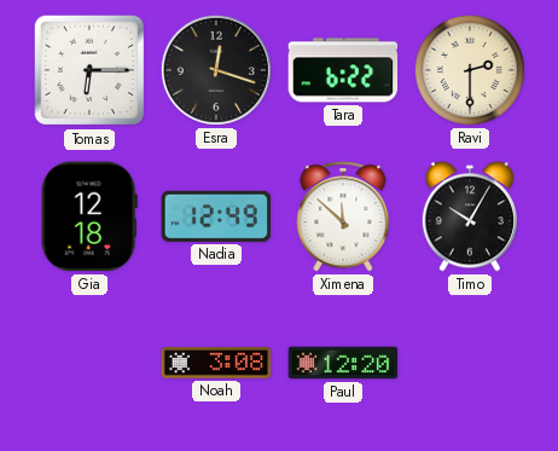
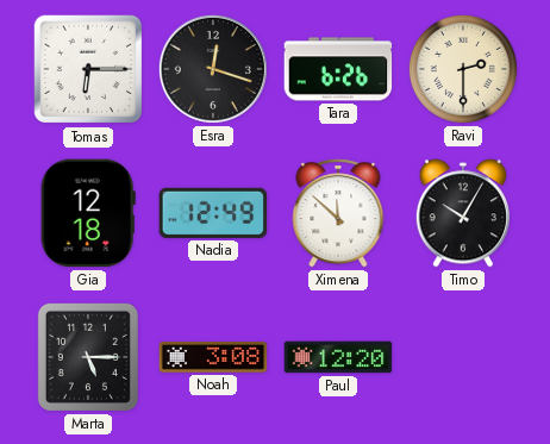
Tara: 6:22 -> 6:26
Marta: none -> 5:15
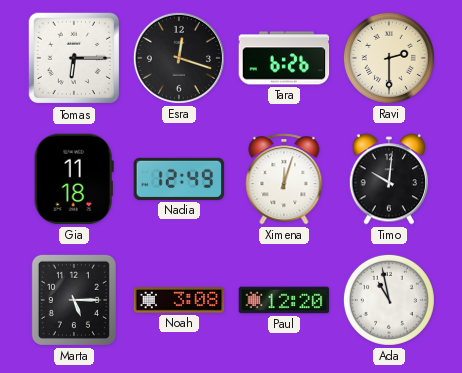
Gia: 12:18 -> 11:18
Ximena: 11:52 -> 12:03
Timo: 10:05 -> 10:01
Ada: none -> 10:58
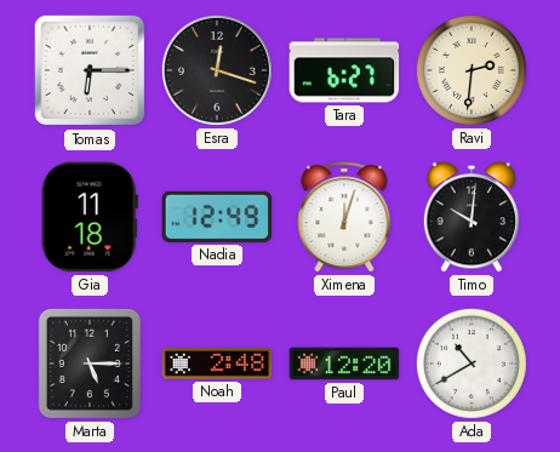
Tara: 6:26 -> 6:27
Ravi: 2:30 -> 2:31
Noah: 3:08 -> 2:48
Ada: 10:58 -> 10:40
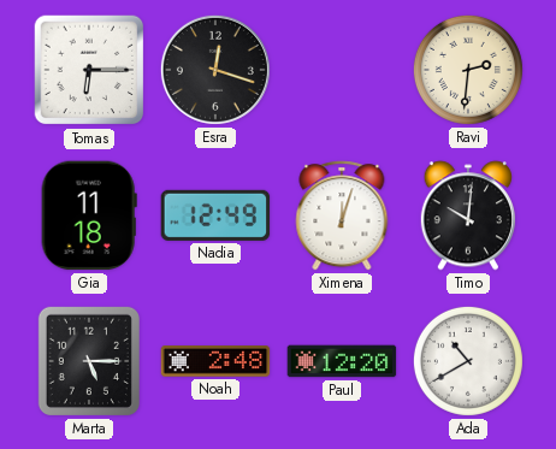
Tara: 6:27 -> none
